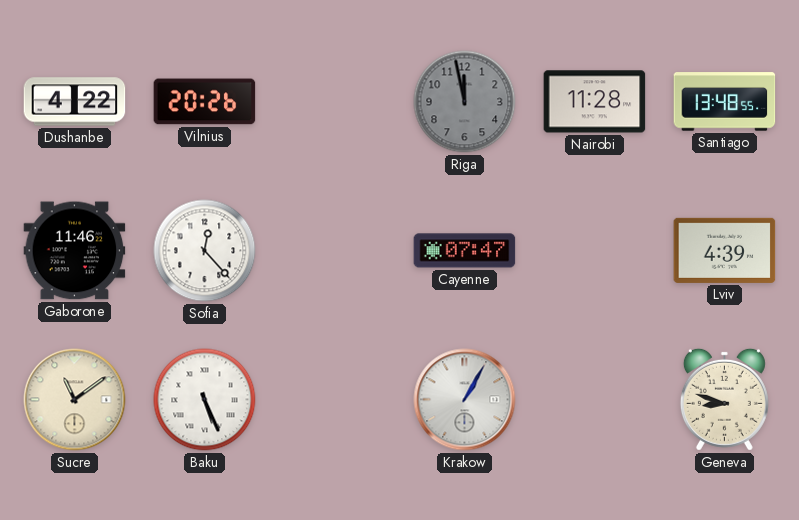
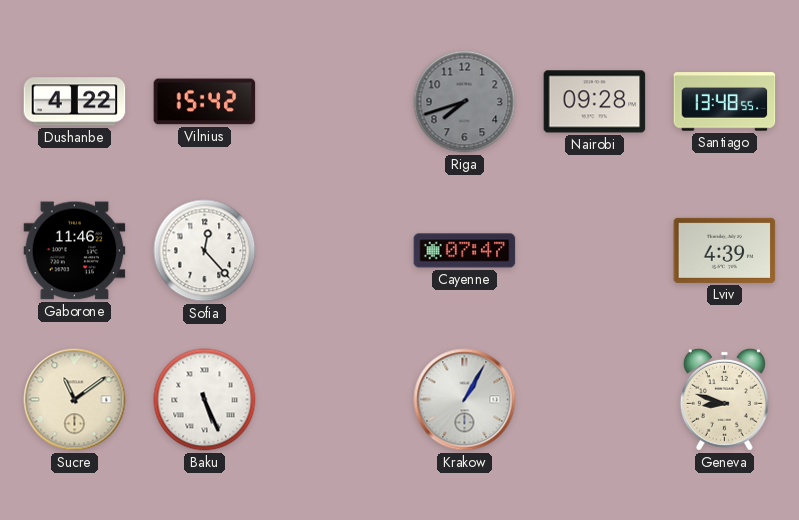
Vilnius: 20:26 -> 15:42
Riga: 11:58 -> 7:42
Nairobi: 11:28 -> 09:28
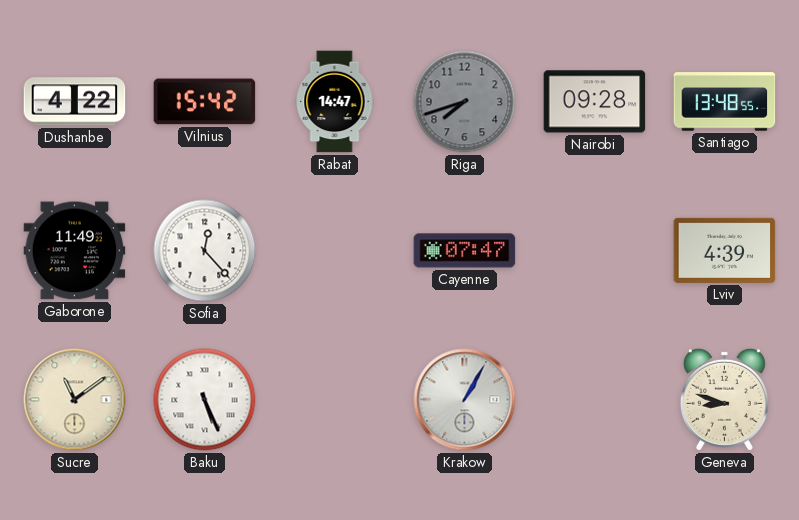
Rabat: none -> 14:47
Gaborone: 11:46 -> 11:49
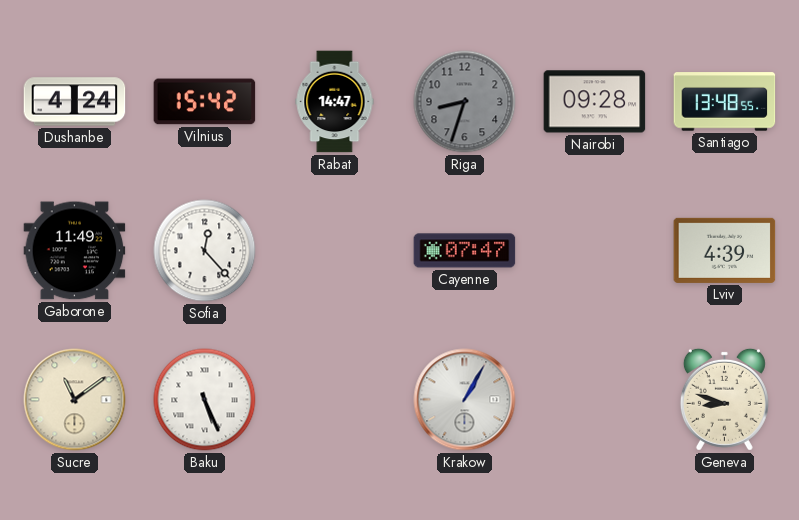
Dushanbe: 4:22 -> 4:24
Riga: 7:42 -> 8:33
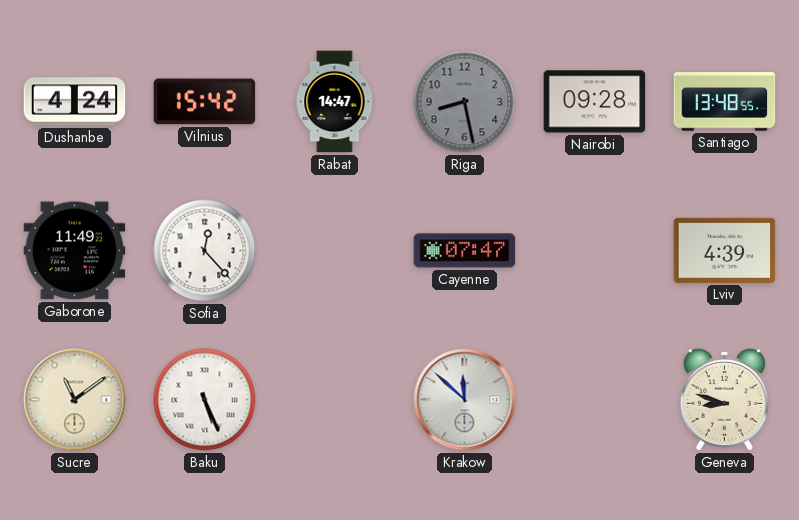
Riga: 8:33 -> 8:28
Krakow: 1:05 -> 11:52
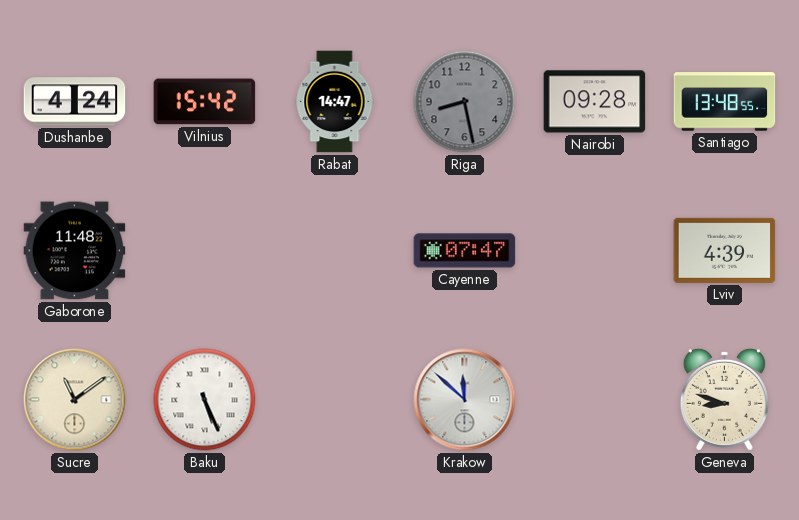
Gaborone: 11:49 -> 11:48
Sofia: 12:23 -> none
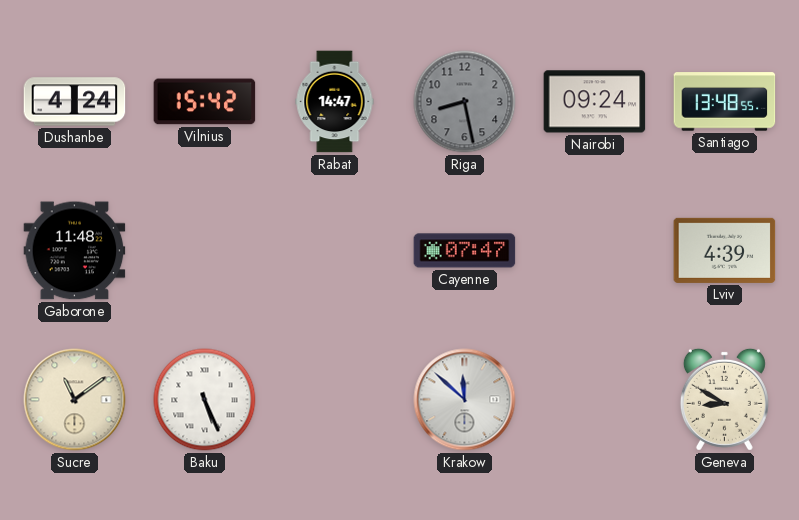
Nairobi: 09:28 -> 09:24
Geneva: 8:48 -> 8:50
